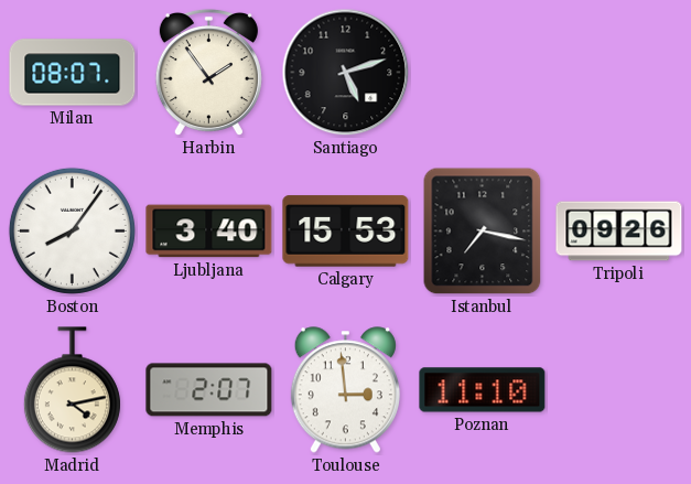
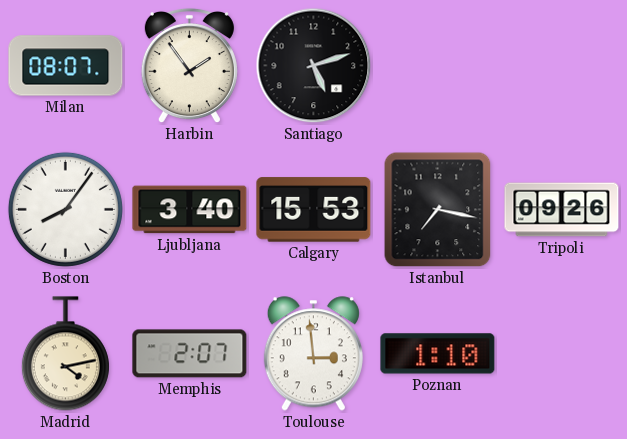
Poznan: 11:10 -> 1:10
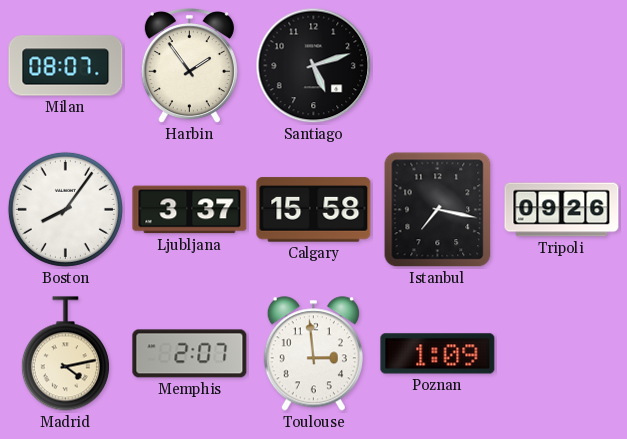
Ljubljana: 3:40 -> 3:37
Calgary: 15:53 -> 15:58
Poznan: 1:10 -> 1:09
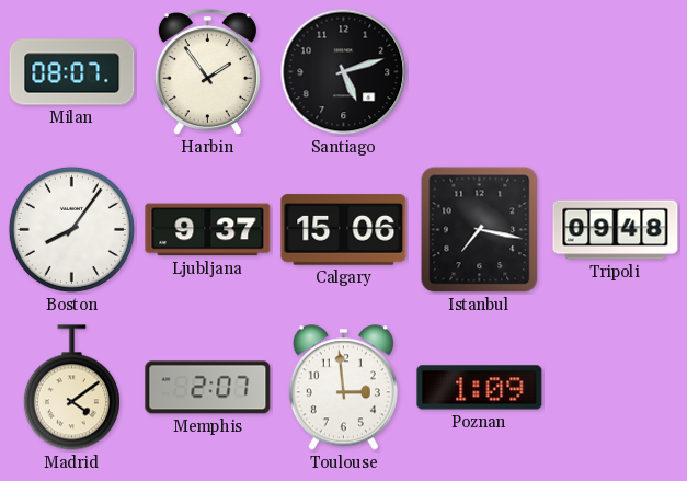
Ljubljana: 3:37 -> 9:37
Calgary: 15:58 -> 15:06
Tripoli: 09:26 -> 09:48
Madrid: 4:13 -> 4:09
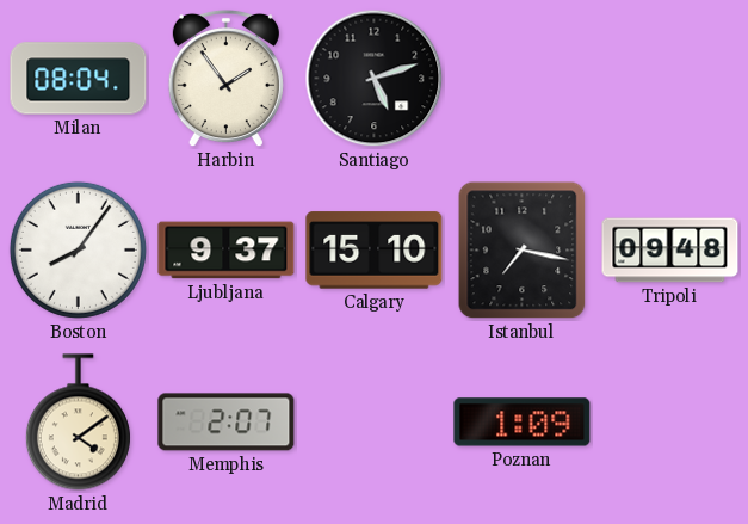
Milan: 08:07 -> 08:04
Calgary: 15:06 -> 15:10
Toulouse: 2:59 -> none
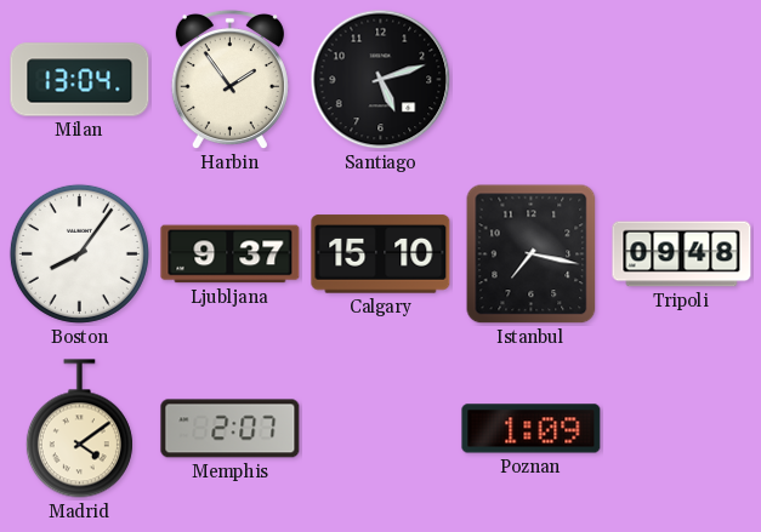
Milan: 08:04 -> 13:04
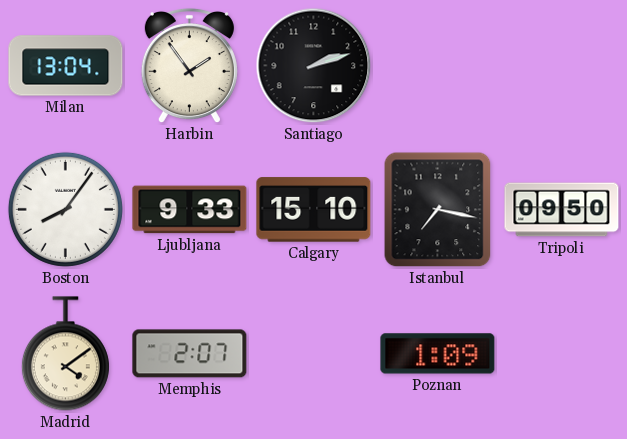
Santiago: 5:12 -> 2:12
Ljubljana: 9:37 -> 9:33
Tripoli: 09:48 -> 09:50
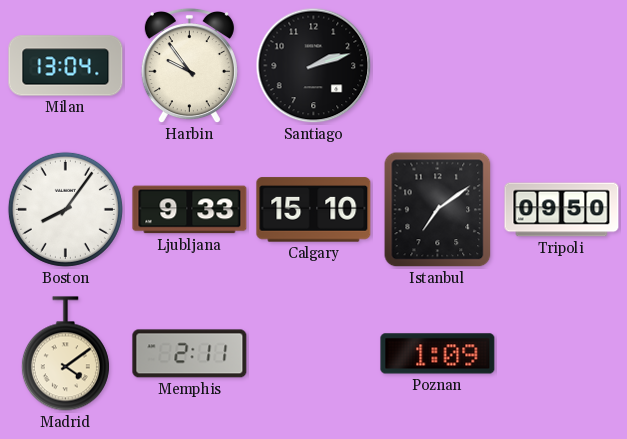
Harbin: 1:54 -> 9:54
Istanbul: 7:17 -> 7:09
Memphis: 2:07 -> 2:11
